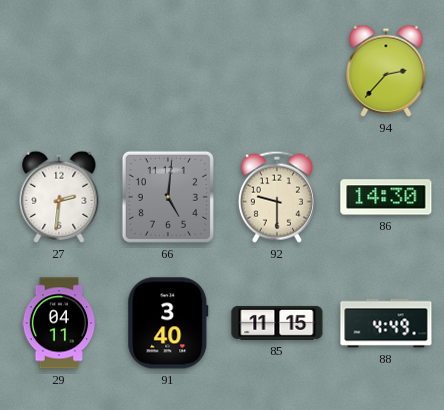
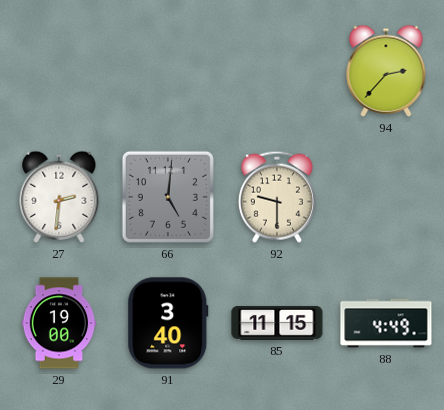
86: 14:30 -> none
29: 04:11 -> 19:00
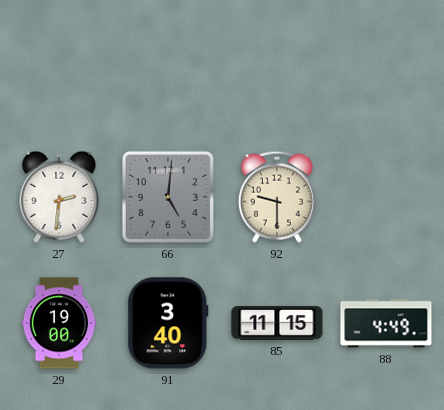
94: 2:37 -> none
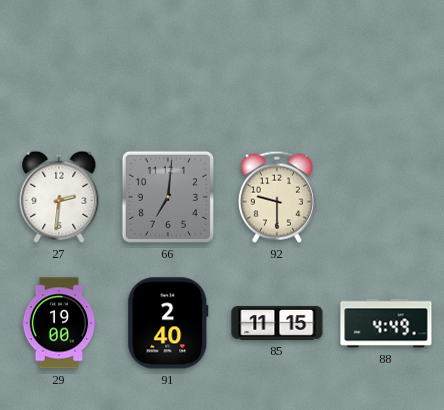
66: 5:01 -> 7:01
91: 3:40 -> 2:40
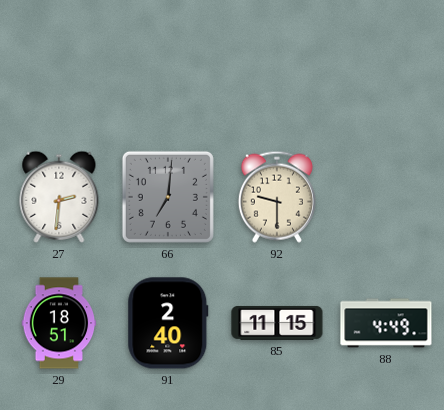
29: 19:00 -> 18:51
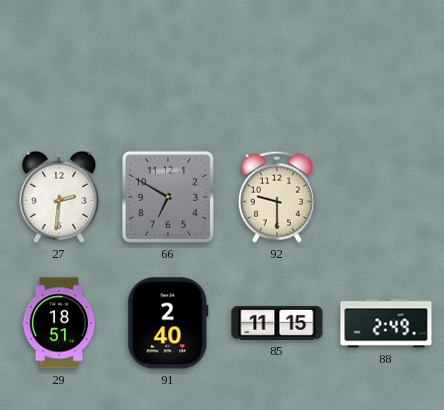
66: 7:01 -> 6:50
88: 4:49 -> 2:49
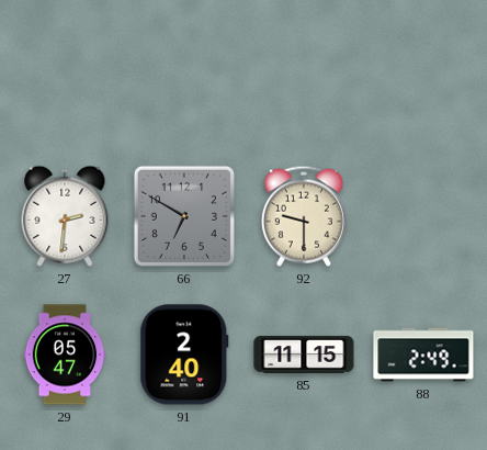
29: 18:51 -> 05:47
